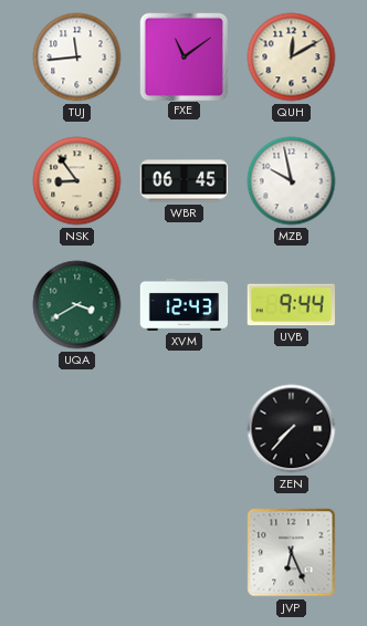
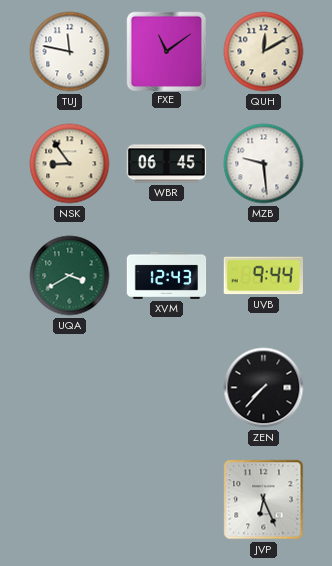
TUJ: 11:44 -> 11:47
MZB: 9:58 -> 9:29
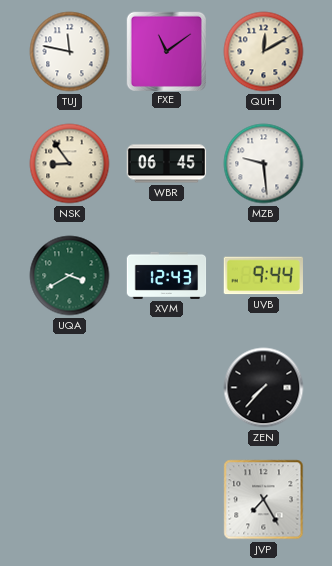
JVP: 6:26 -> 7:25
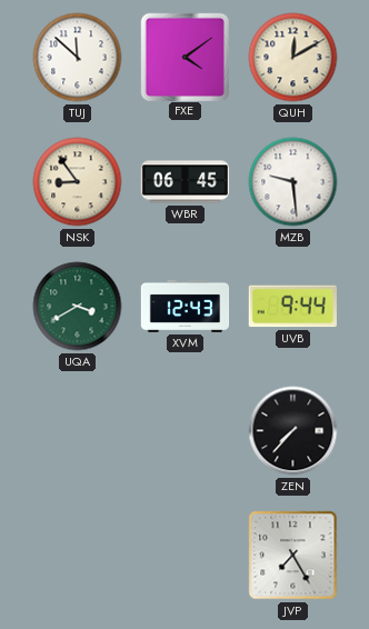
TUJ: 11:47 -> 11:52
FXE: 11:09 -> 4:09
